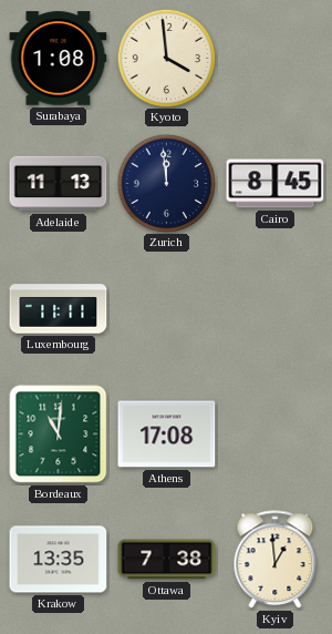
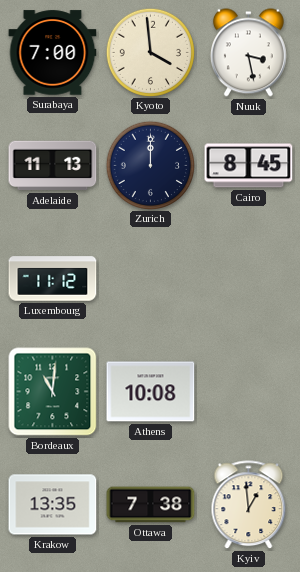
Surabaya: 1:08 -> 7:00
Nuuk: none -> 3:28
Zurich: 11:59 -> 12:00
Luxembourg: 11:11 -> 11:12
Athens: 17:08 -> 10:08
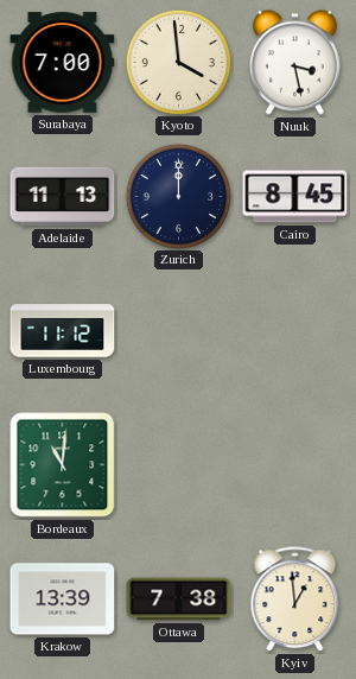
Athens: 10:08 -> none
Krakow: 13:35 -> 13:39
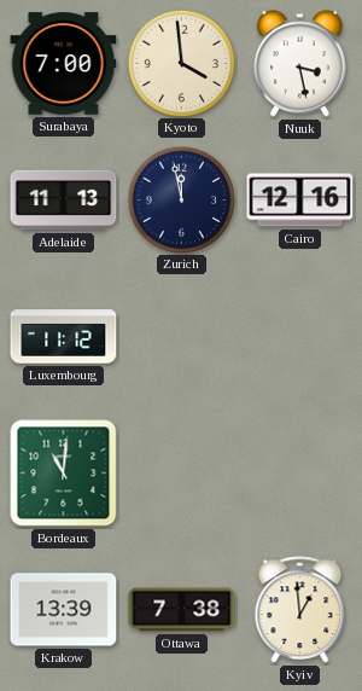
Zurich: 12:00 -> 11:58
Cairo: 8:45 -> 12:16
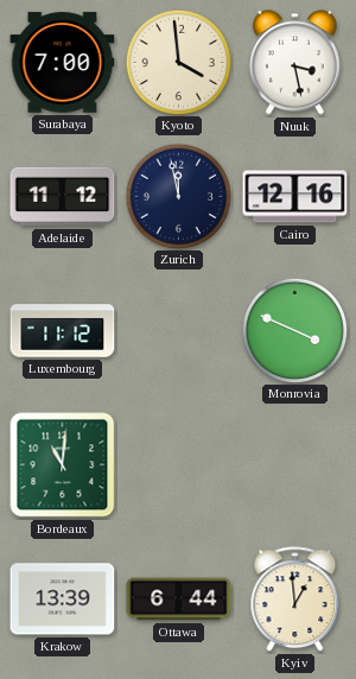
Adelaide: 11:13 -> 11:12
Monrovia: none -> 3:49
Ottawa: 7:38 -> 6:44
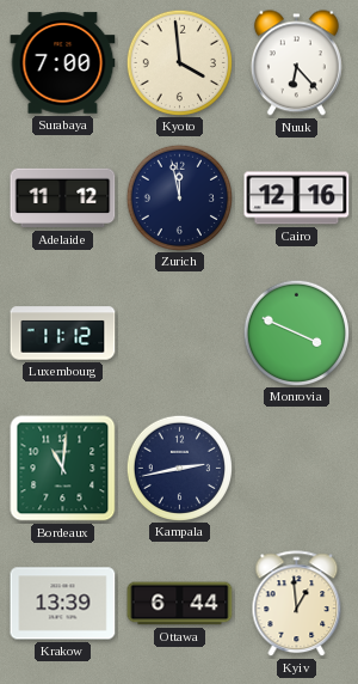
Nuuk: 3:28 -> 6:23
Kampala: none -> 2:43
